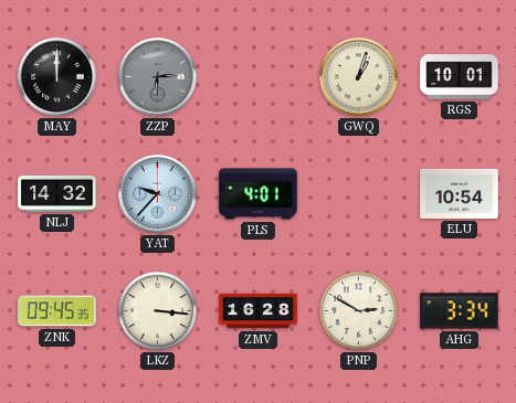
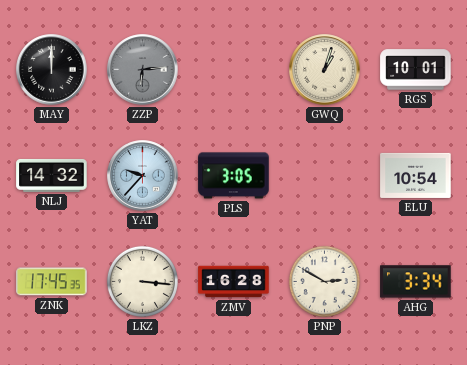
PLS: 4:01 -> 3:05
ZNK: 09:45 -> 17:45
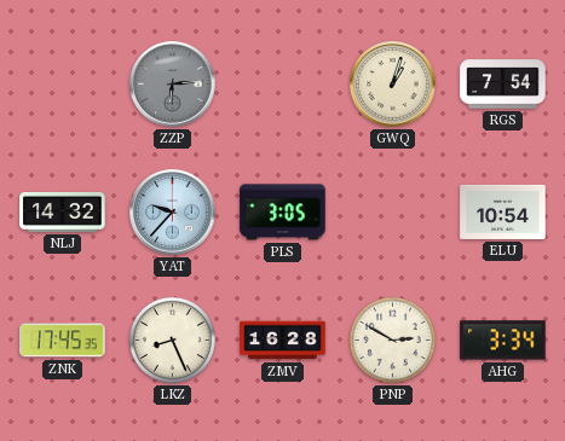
MAY: 12:00 -> none
RGS: 10:01 -> 7:54
LKZ: 3:16 -> 8:26
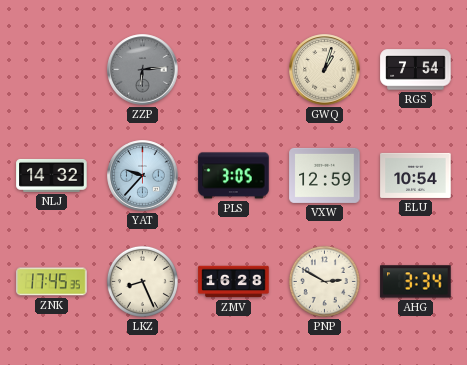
VXW: none -> 12:59
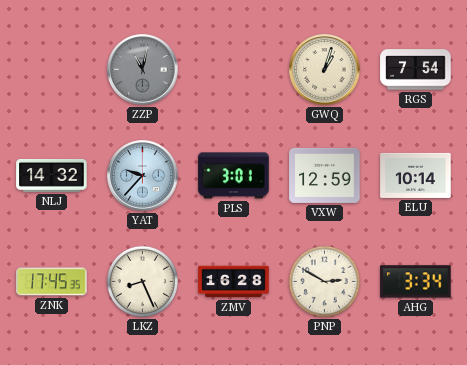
ZZP: 6:14 -> 11:02
PLS: 3:05 -> 3:01
ELU: 10:54 -> 10:14
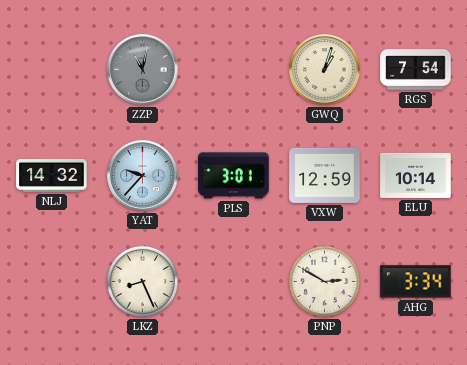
ZNK: 17:45 -> none
ZMV: 16:28 -> none
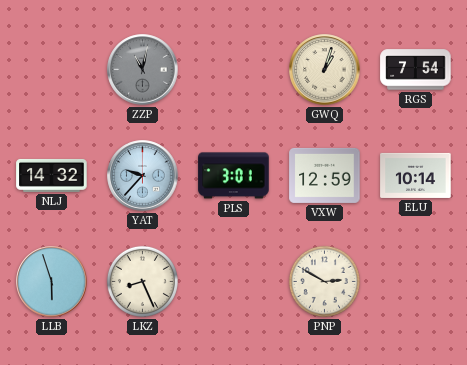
LLB: none -> 5:57
AHG: 3:34 -> none
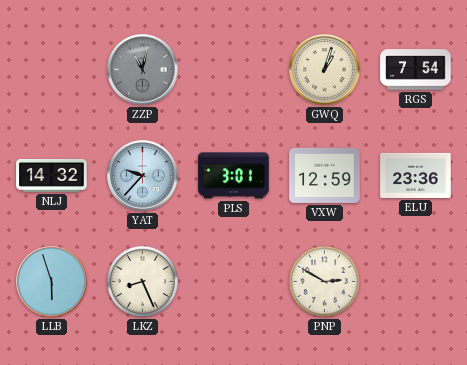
ELU: 10:14 -> 23:36
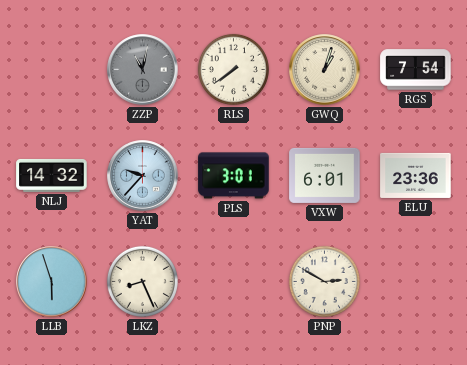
RLS: none -> 7:39
VXW: 12:59 -> 6:01
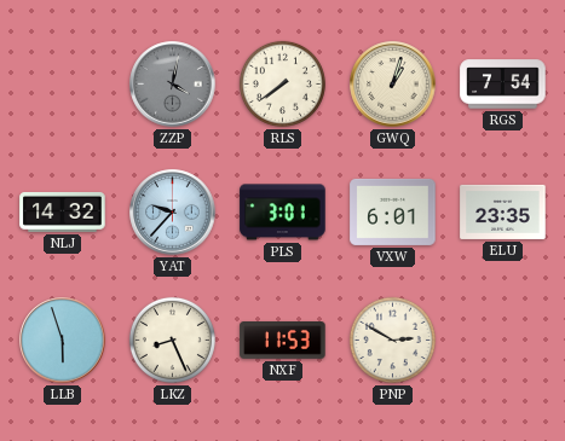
ZZP: 11:02 -> 4:02
ELU: 23:36 -> 23:35
NXF: none -> 11:53
